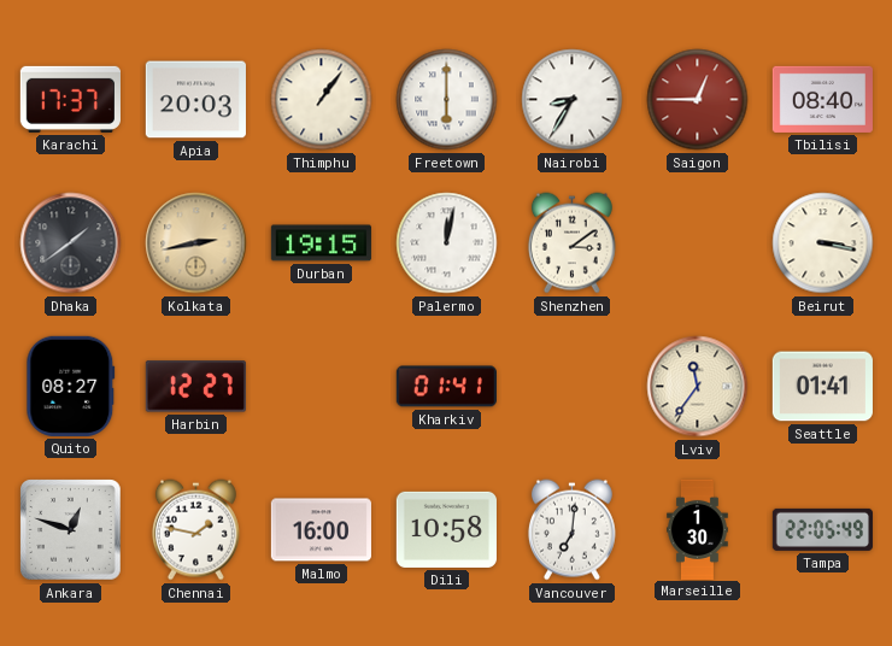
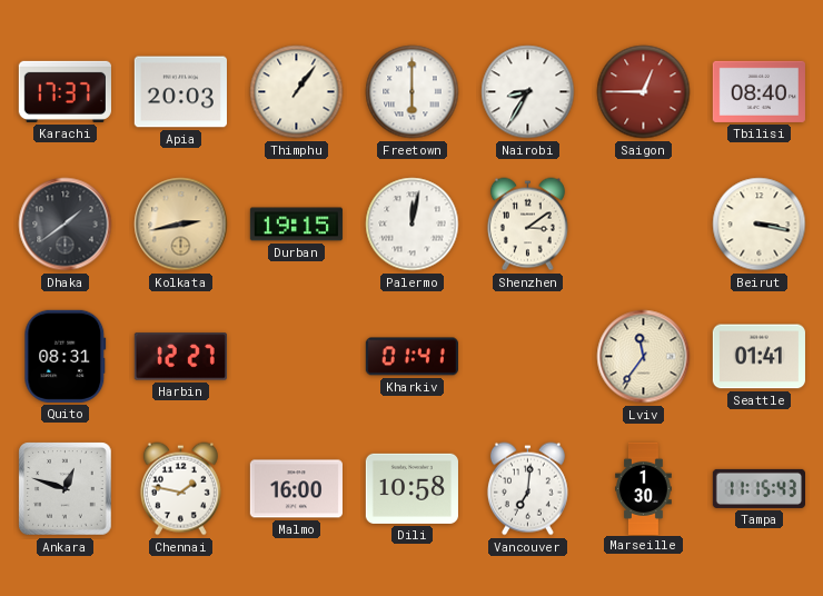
Quito: 08:27 -> 08:31
Tampa: 22:05 -> 11:15
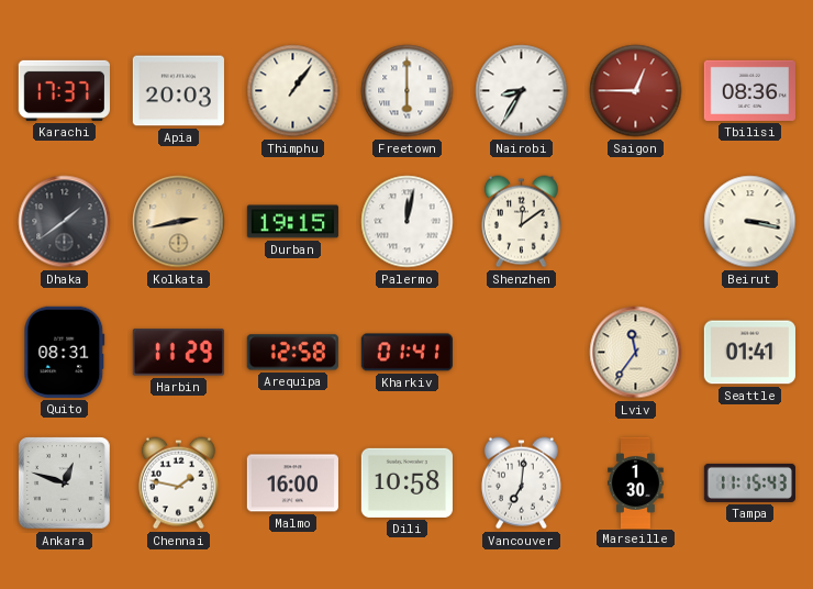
Tbilisi: 08:40 -> 08:36
Shenzhen: 3:09 -> 12:09
Harbin: 12:27 -> 11:29
Arequipa: none -> 12:58
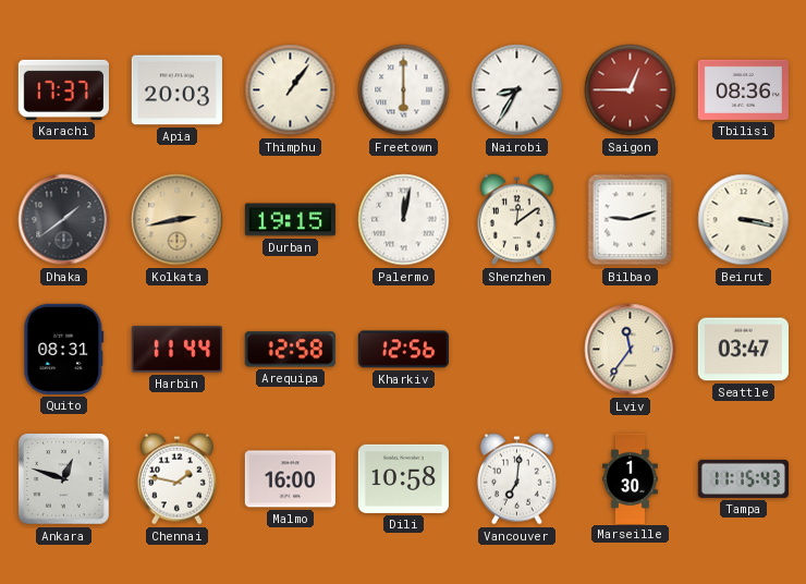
Bilbao: none -> 9:12
Harbin: 11:29 -> 11:44
Kharkiv: 01:41 -> 12:56
Seattle: 01:41 -> 03:47
